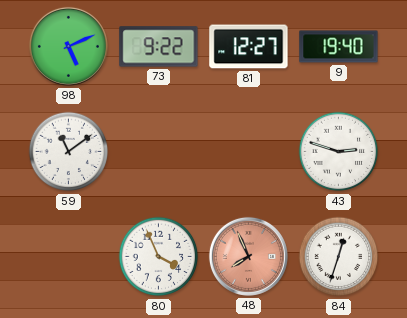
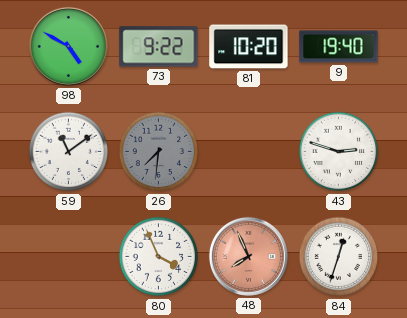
98: 5:11 -> 4:50
81: 12:27 -> 10:20
26: none -> 7:31
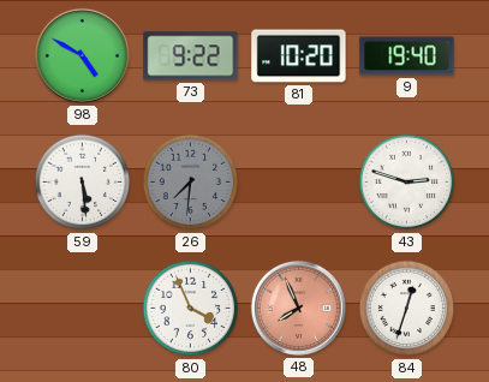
59: 11:09 -> 5:29
